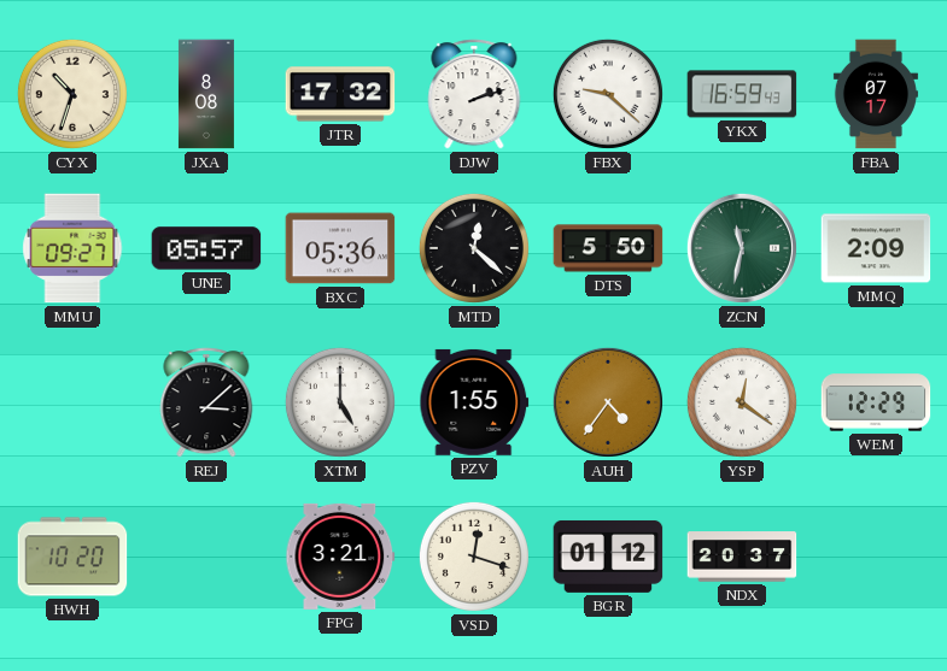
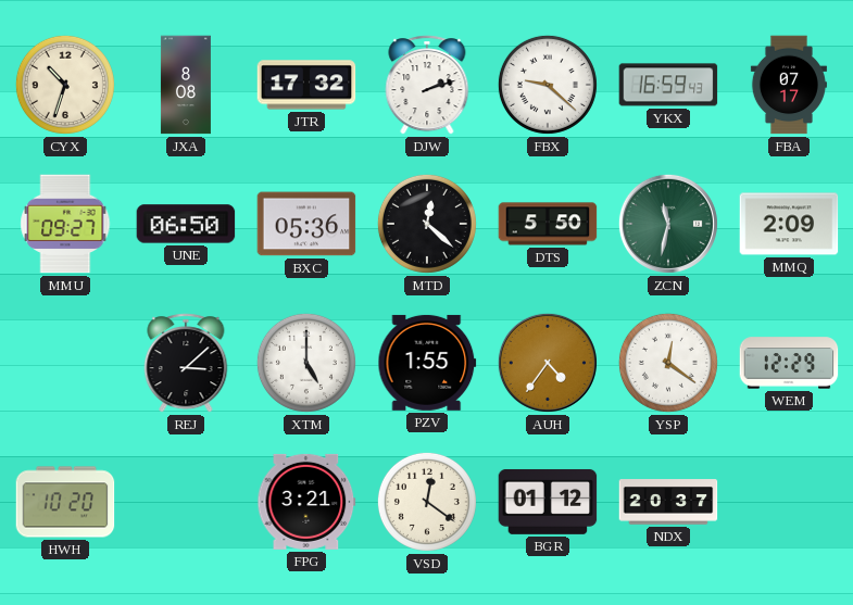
UNE: 05:57 -> 06:50
VSD: 12:18 -> 12:21
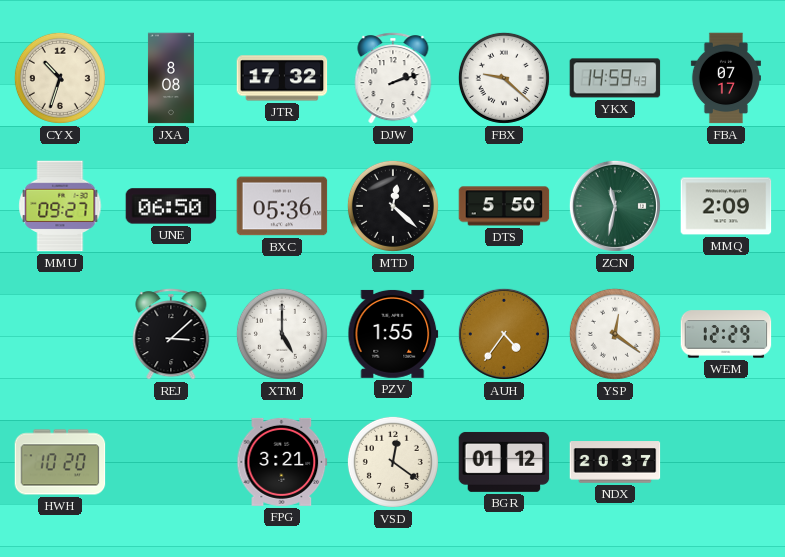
YKX: 16:59 -> 14:59
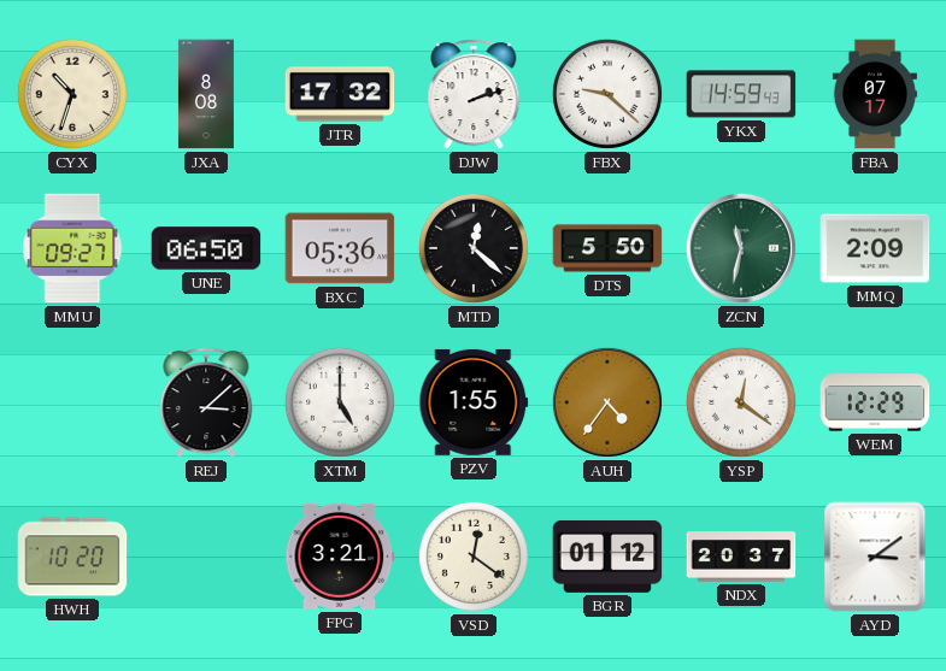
AYD: none -> 3:09
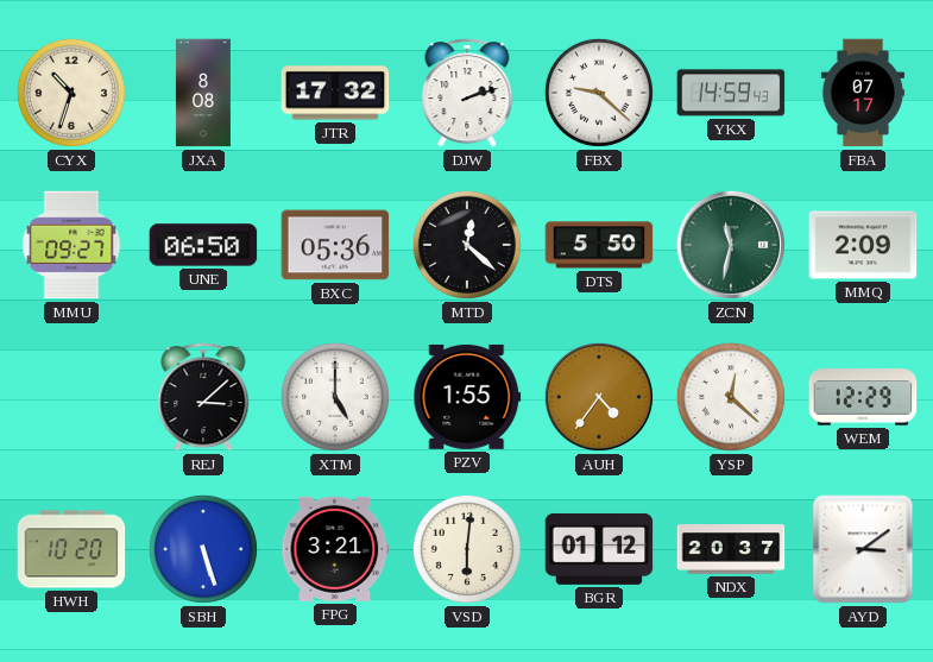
YSP: 12:21 -> 12:22
SBH: none -> 5:27
VSD: 12:21 -> 6:01
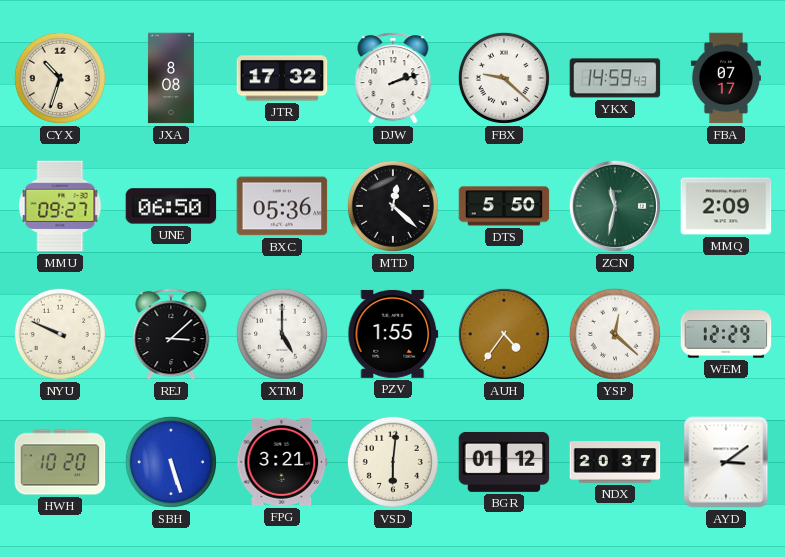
NYU: none -> 9:49
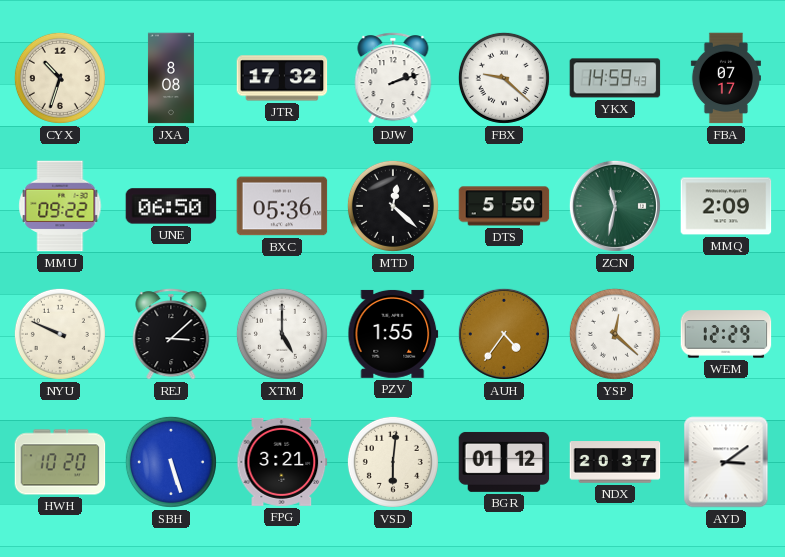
MMU: 09:27 -> 09:22
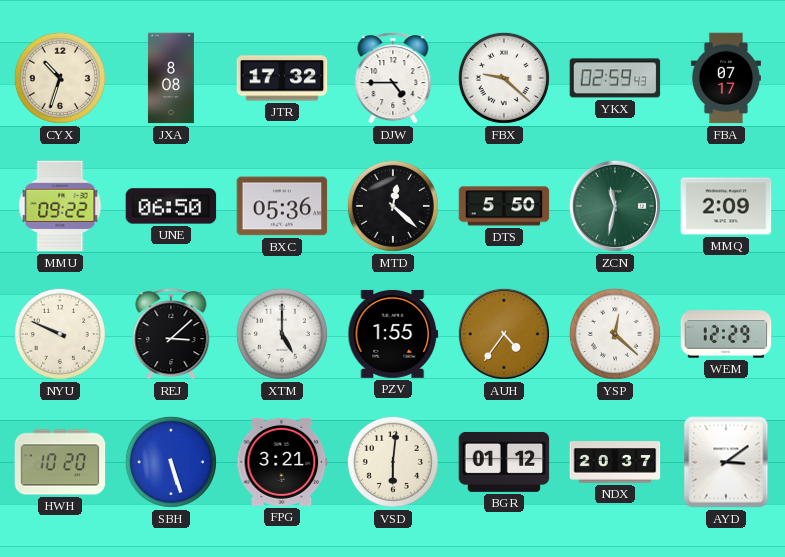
DJW: 2:12 -> 4:45
YKX: 14:59 -> 02:59
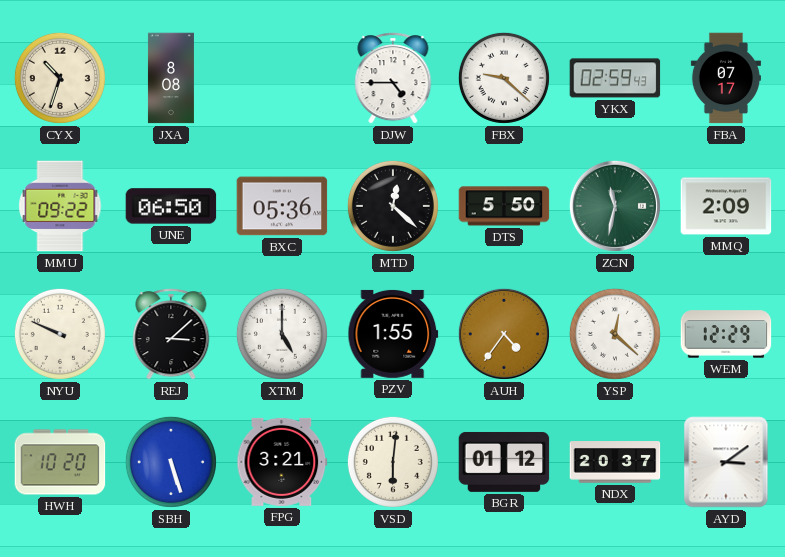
JTR: 17:32 -> none
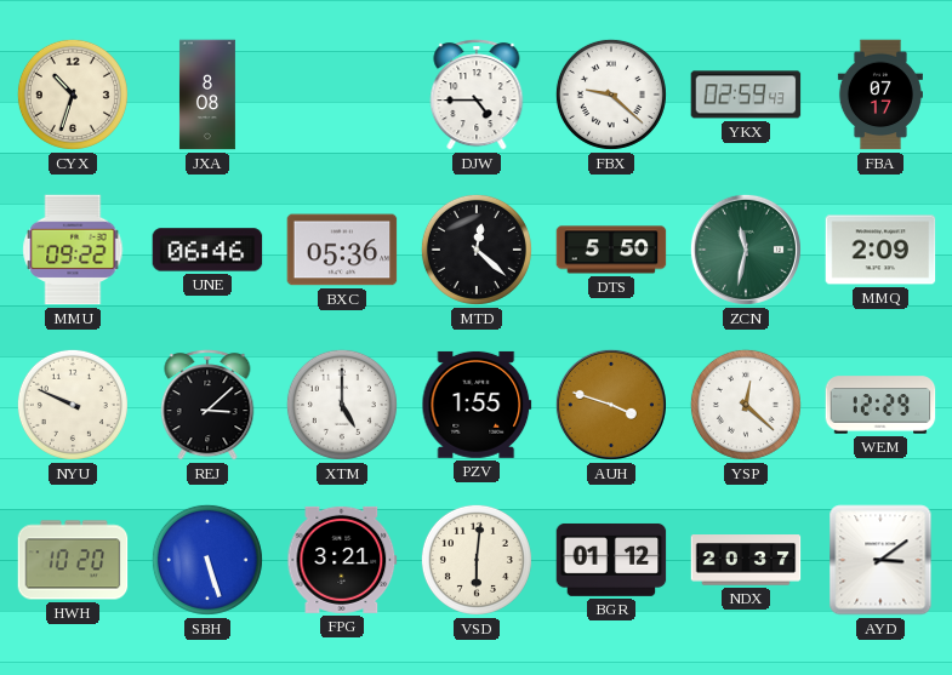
UNE: 06:50 -> 06:46
AUH: 4:36 -> 3:48
